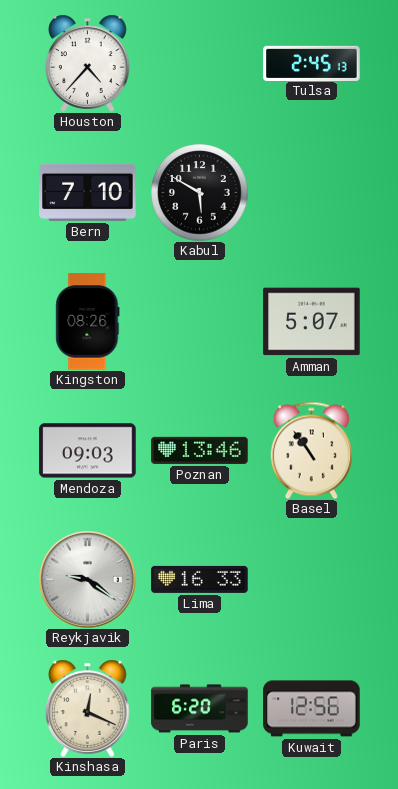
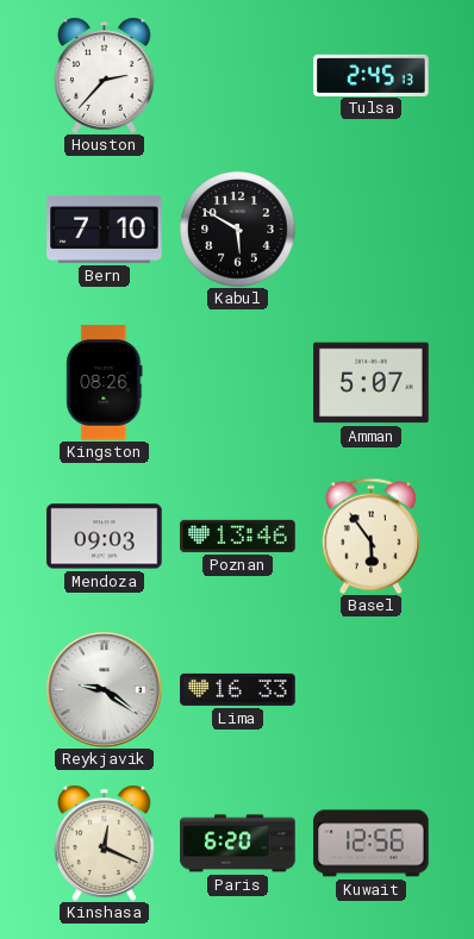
Houston: 4:37 -> 2:37
Basel: 10:54 -> 5:54
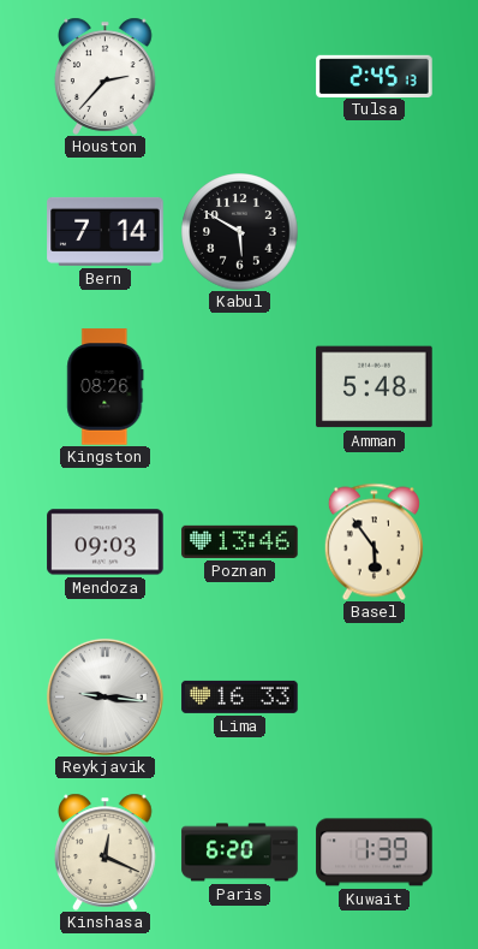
Bern: 7:10 -> 7:14
Amman: 5:07 -> 5:48
Reykjavik: 9:21 -> 9:16
Kuwait: 12:56 -> 1:39
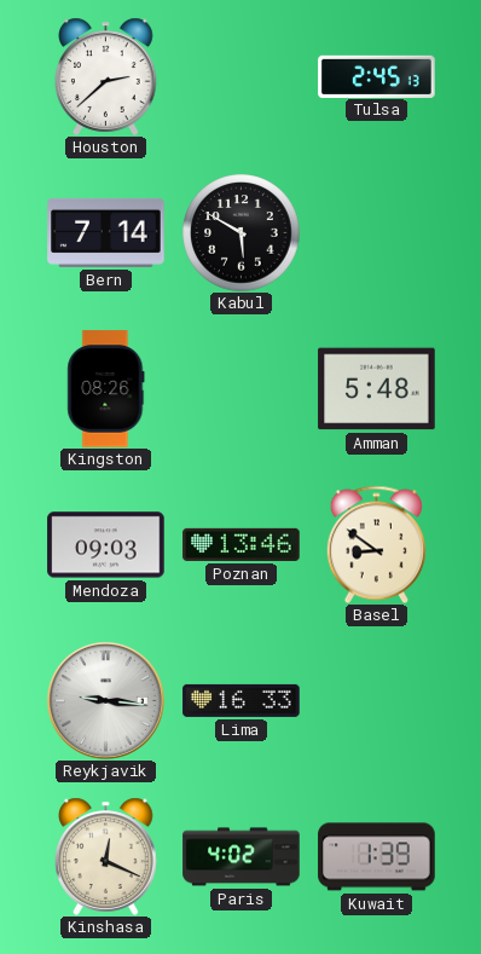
Houston: 2:37 -> 2:38
Basel: 5:54 -> 8:51
Paris: 6:20 -> 4:02
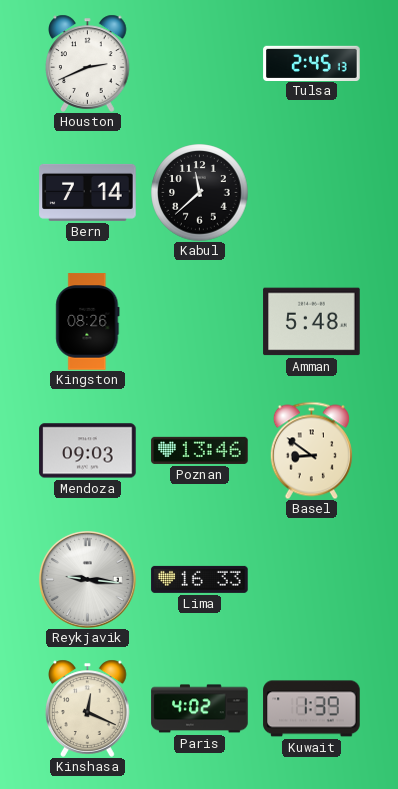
Houston: 2:38 -> 2:41
Kabul: 5:50 -> 11:38
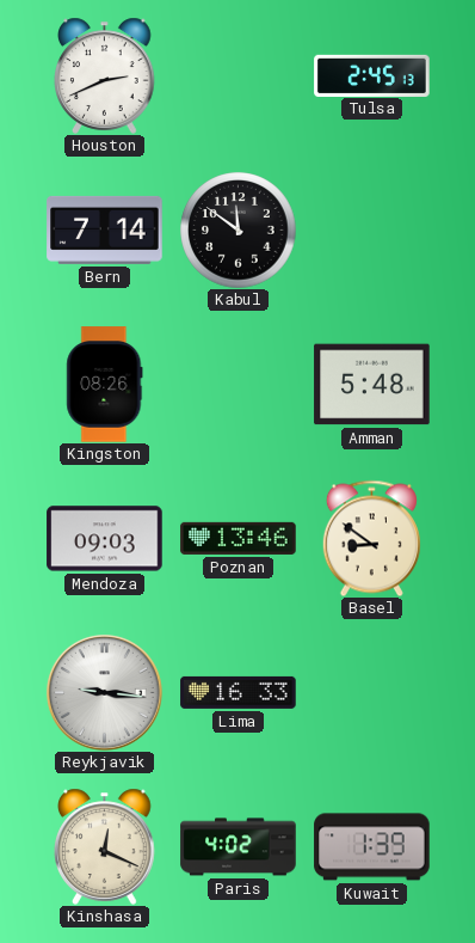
Kabul: 11:38 -> 11:51
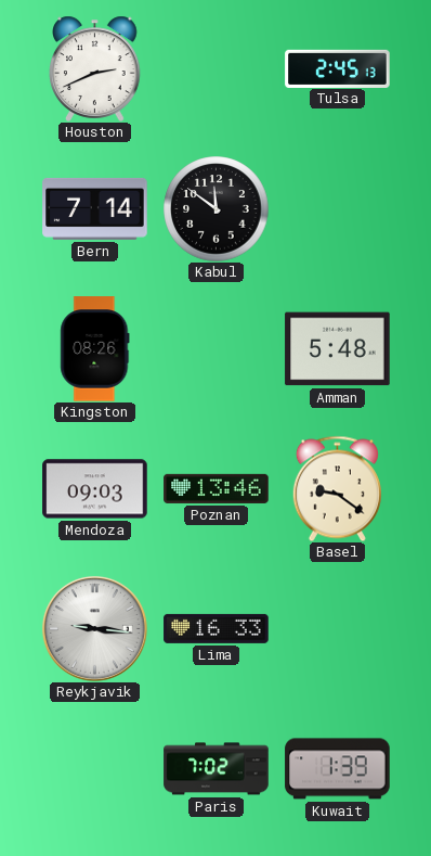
Basel: 8:51 -> 9:21
Kinshasa: 12:19 -> none
Paris: 4:02 -> 7:02
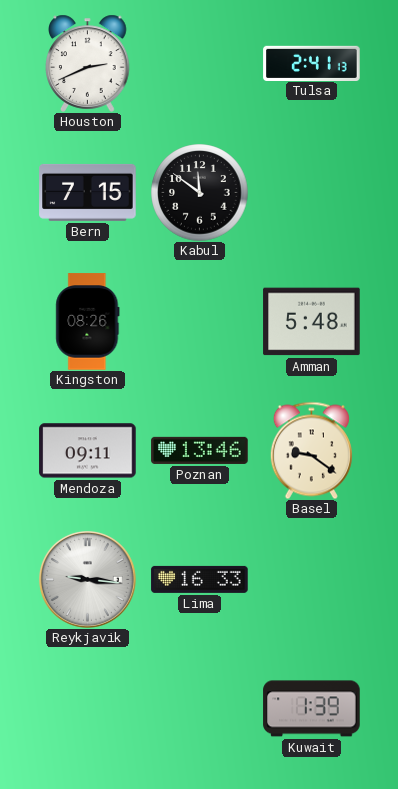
Tulsa: 2:45 -> 2:41
Bern: 7:14 -> 7:15
Mendoza: 09:03 -> 09:11
Paris: 7:02 -> none
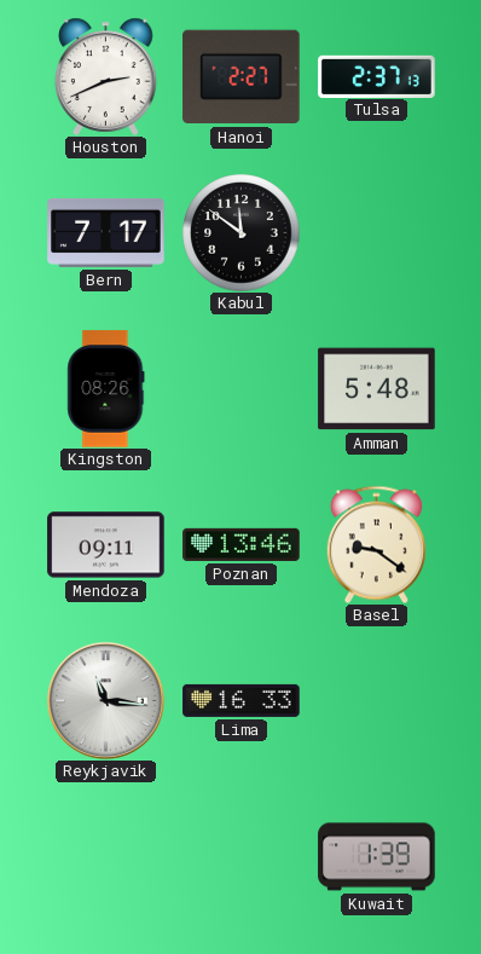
Hanoi: none -> 2:27
Tulsa: 2:41 -> 2:37
Bern: 7:15 -> 7:17
Reykjavik: 9:16 -> 11:16
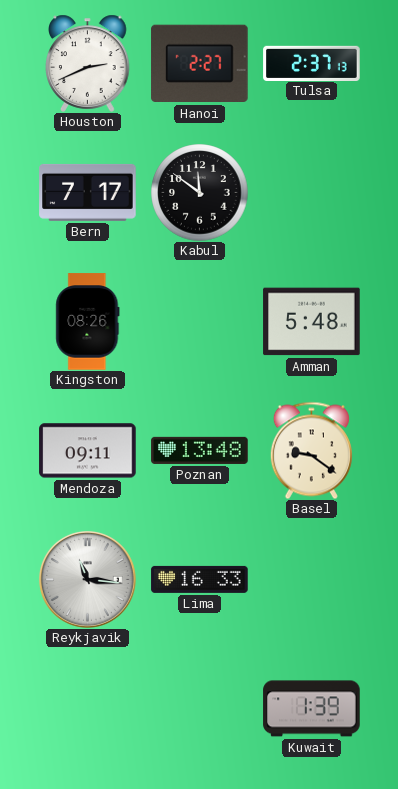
Poznan: 13:46 -> 13:48
